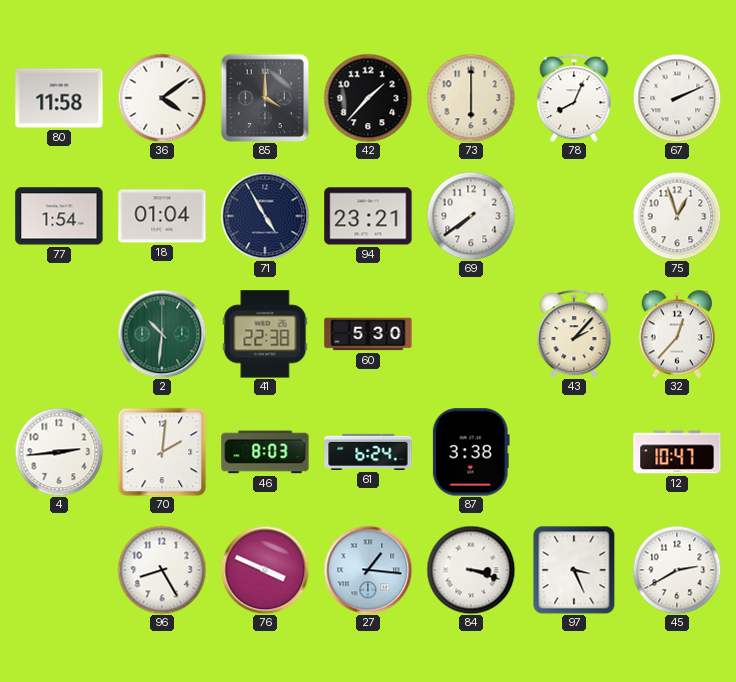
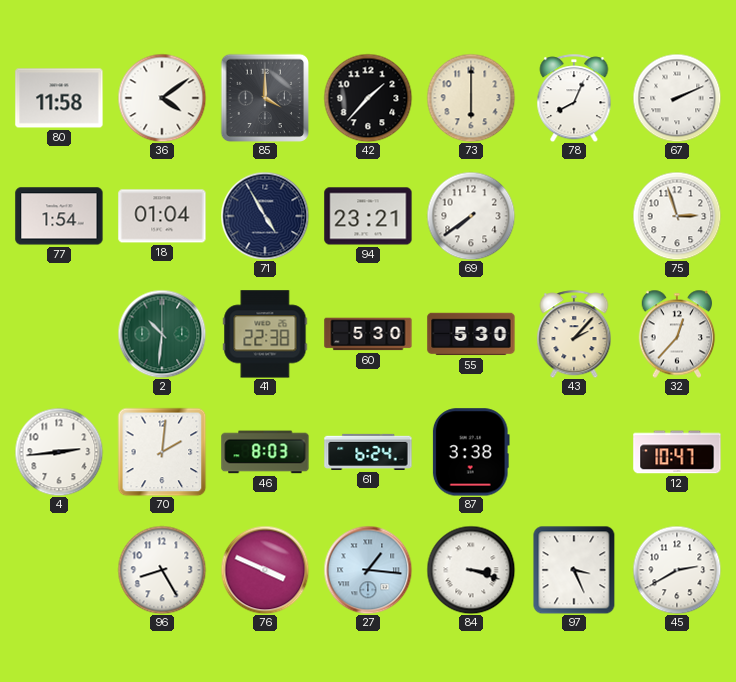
75: 12:57 -> 2:57
55: none -> 5:30
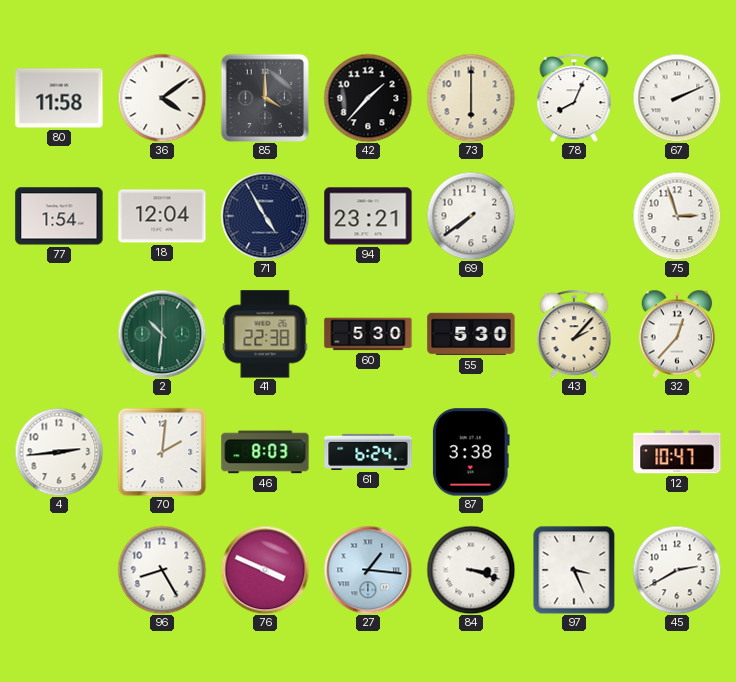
18: 01:04 -> 12:04
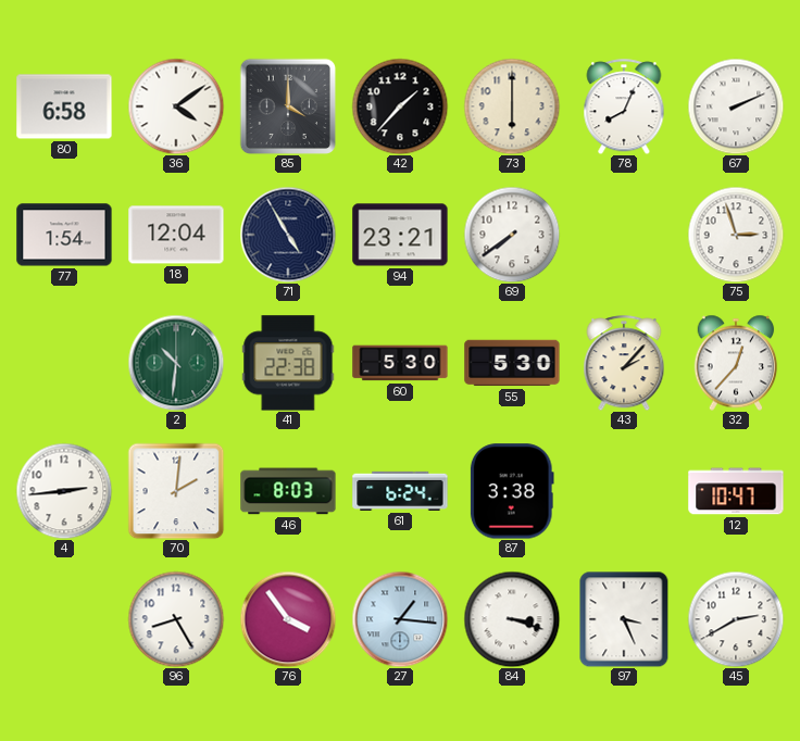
80: 11:58 -> 6:58
76: 3:49 -> 3:54
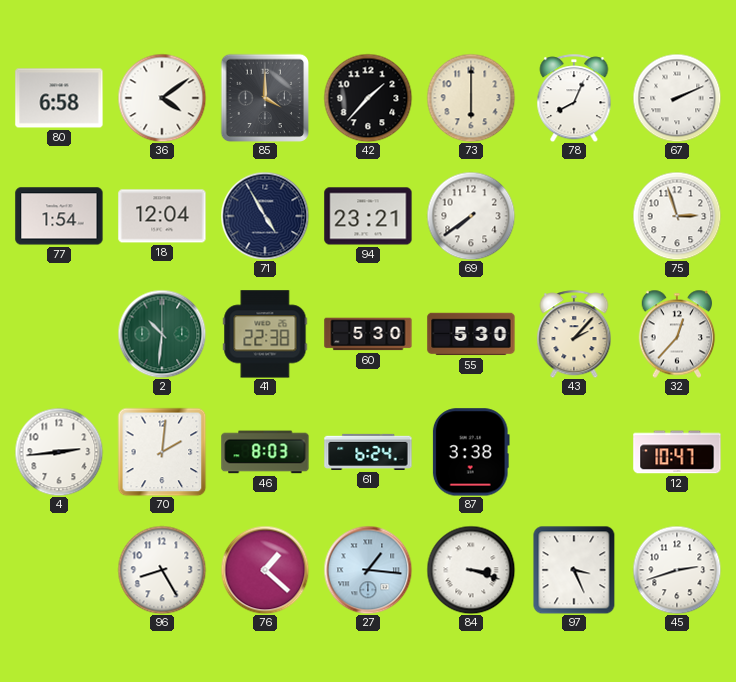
76: 3:54 -> 1:22
45: 2:40 -> 2:42
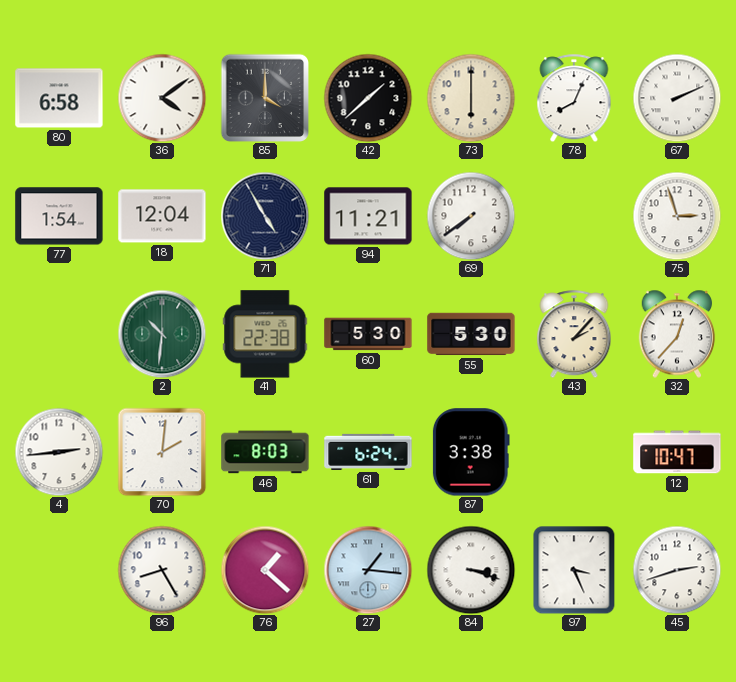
42: 1:37 -> 1:38
94: 23:21 -> 11:21
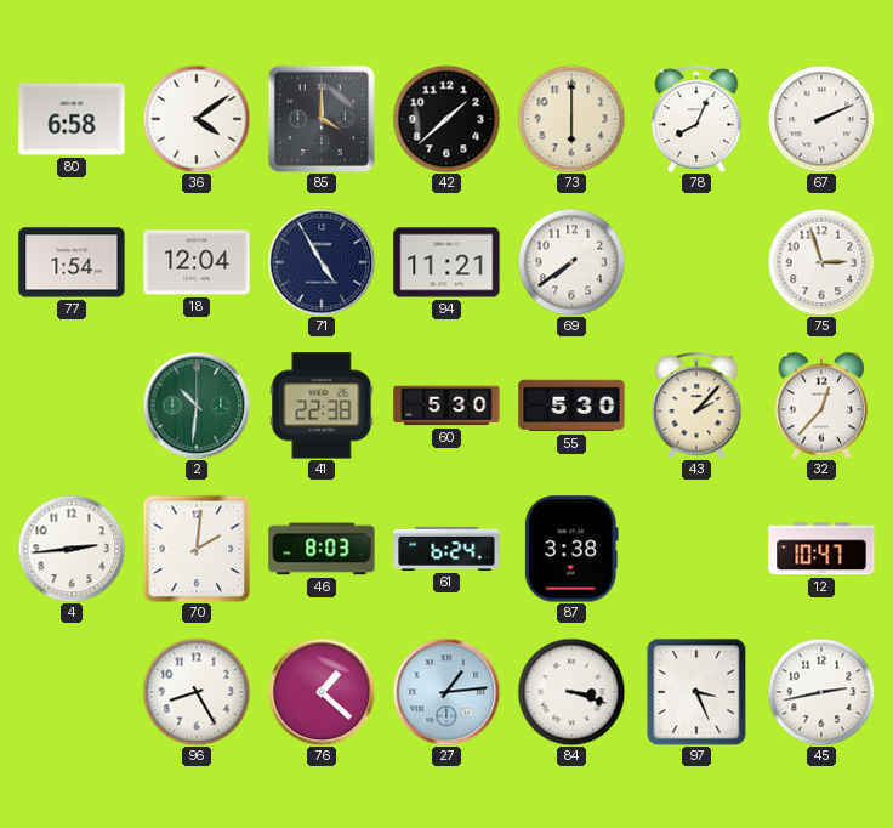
27: 1:16 -> 1:14
45: 2:42 -> 2:43
